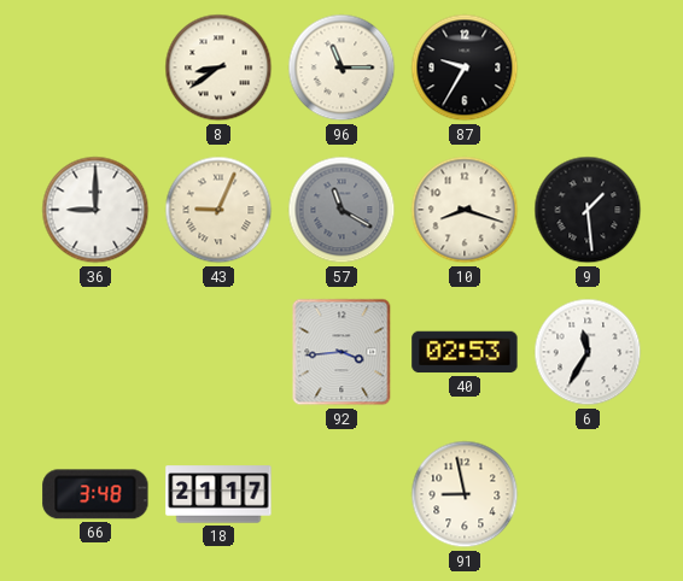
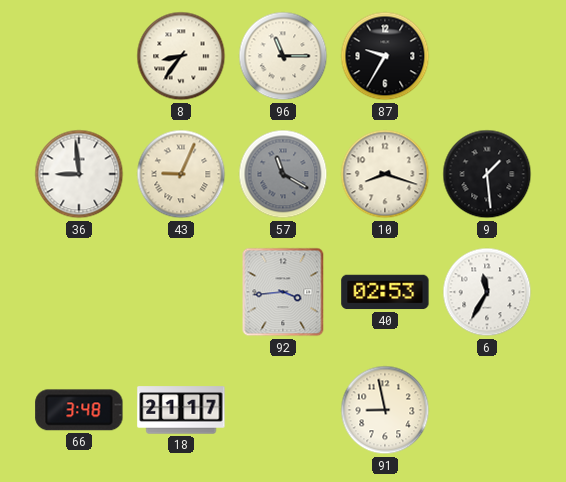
8: 8:39 -> 8:36
36: 9:00 -> 8:59
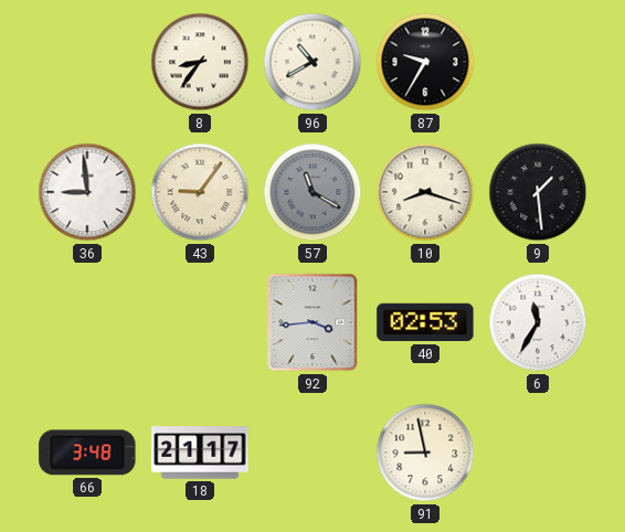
96: 11:15 -> 10:40
43: 9:04 -> 9:06
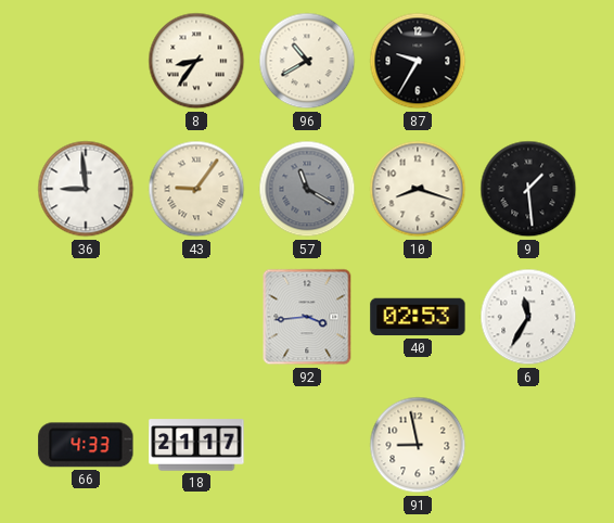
66: 3:48 -> 4:33
